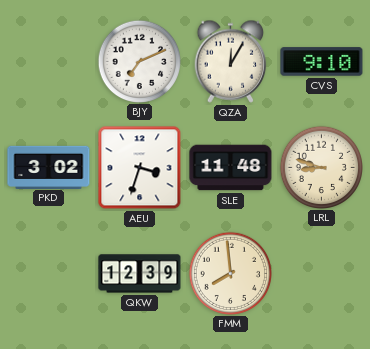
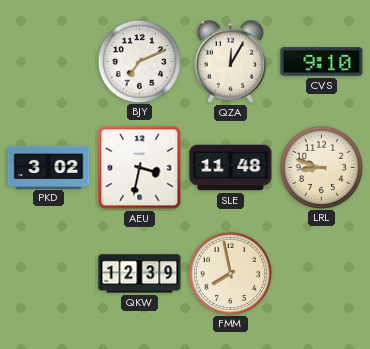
AEU: 3:33 -> 3:32
FMM: 7:59 -> 7:58
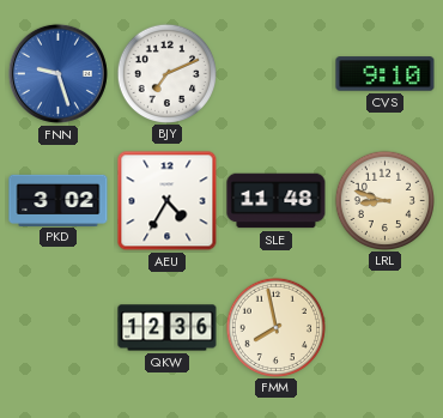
FNN: none -> 9:27
QZA: 12:05 -> none
AEU: 3:32 -> 4:35
QKW: 12:39 -> 12:36
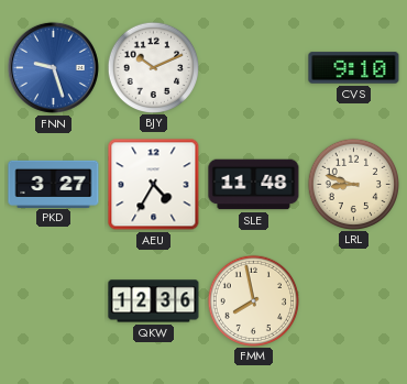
BJY: 7:11 -> 10:11
PKD: 3:02 -> 3:27
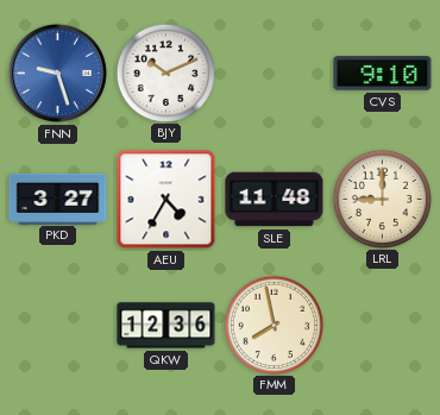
LRL: 8:48 -> 9:00
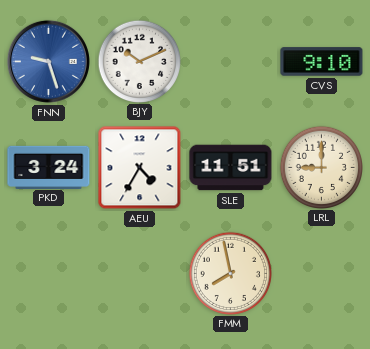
PKD: 3:27 -> 3:24
SLE: 11:48 -> 11:51
QKW: 12:36 -> none
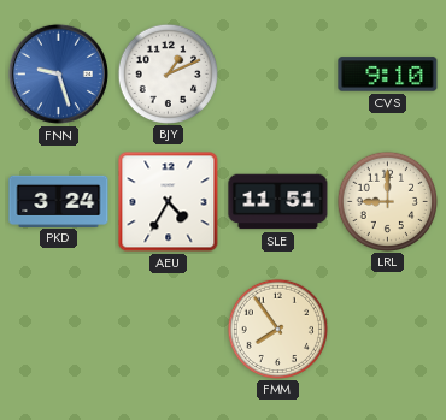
BJY: 10:11 -> 1:11
FMM: 7:58 -> 7:54
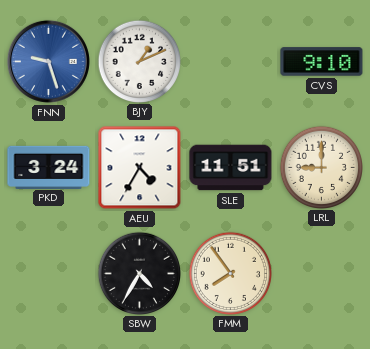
SBW: none -> 4:35
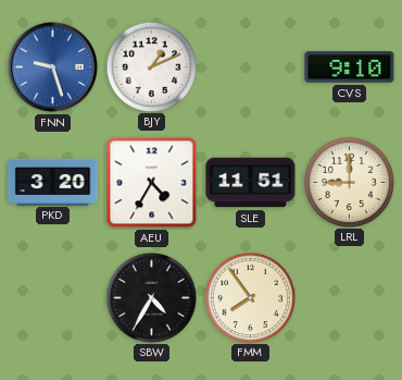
PKD: 3:24 -> 3:20
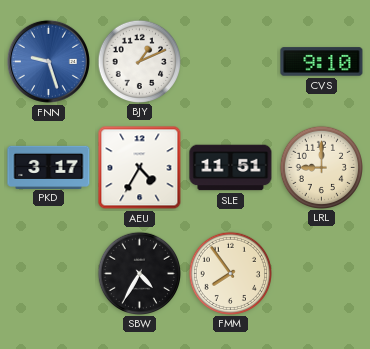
PKD: 3:20 -> 3:17
